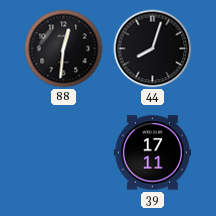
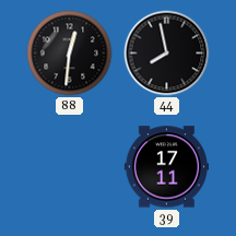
44: 8:03 -> 7:58
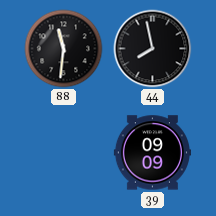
88: 12:31 -> 11:31
39: 17:11 -> 09:09
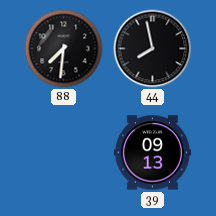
88: 11:31 -> 7:31
39: 09:09 -> 09:13
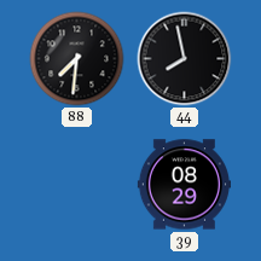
39: 09:13 -> 08:29
